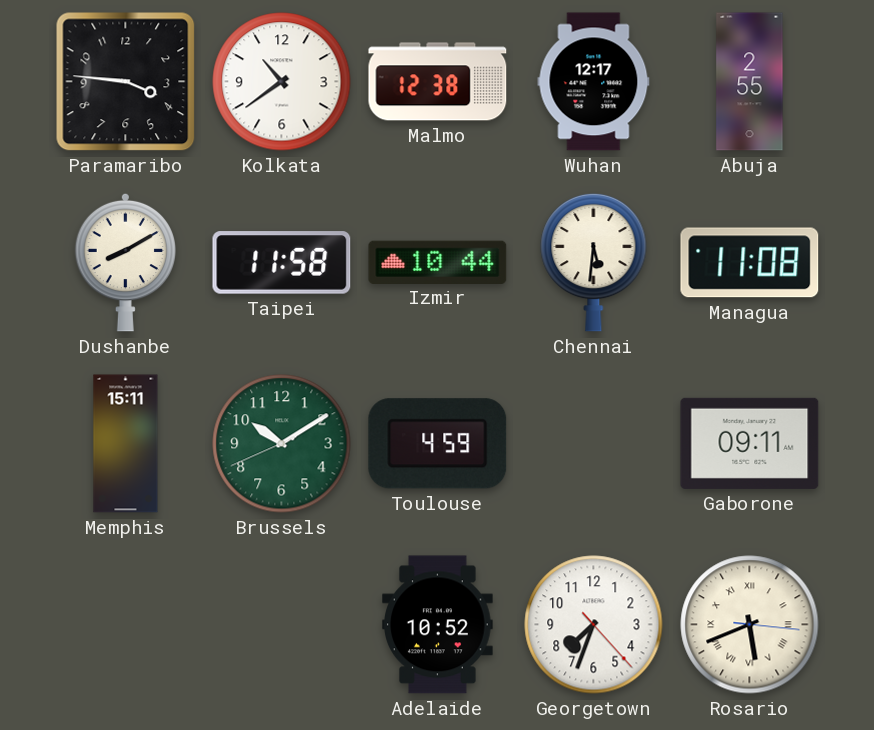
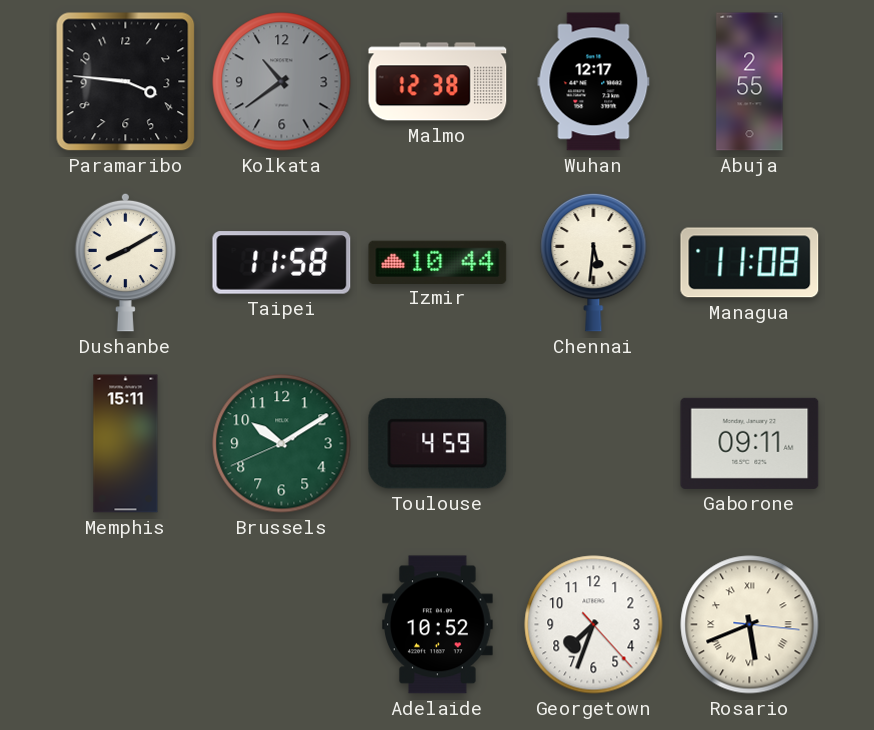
Kolkata dial: white -> grey
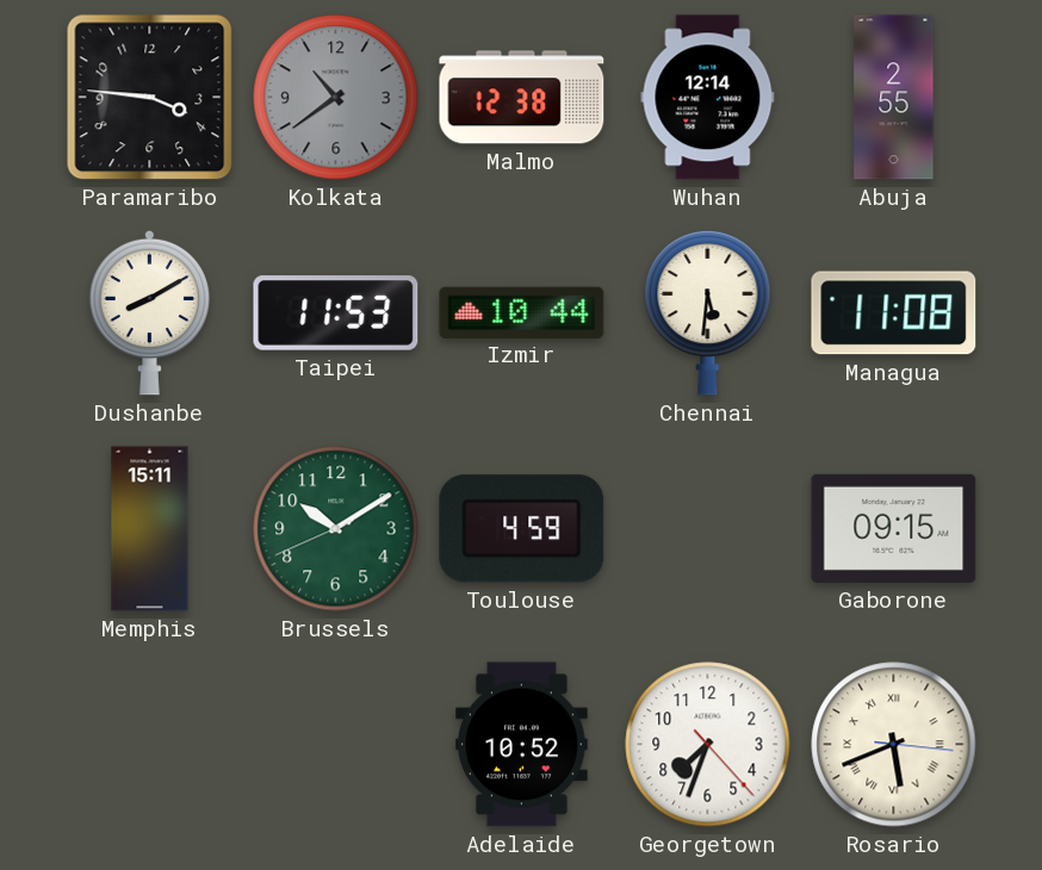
Wuhan: 12:17 -> 12:14
Taipei: 11:58 -> 11:53
Gaborone: 09:11 -> 09:15
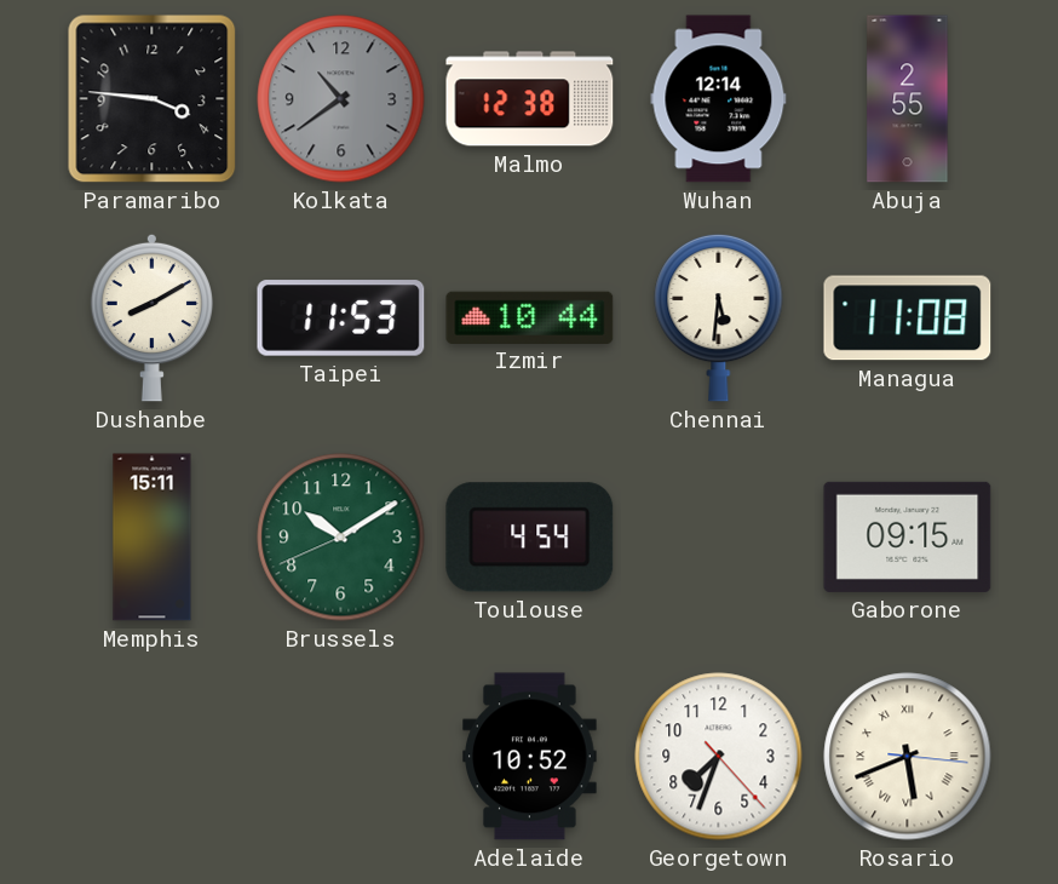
Toulouse: 4:59 -> 4:54
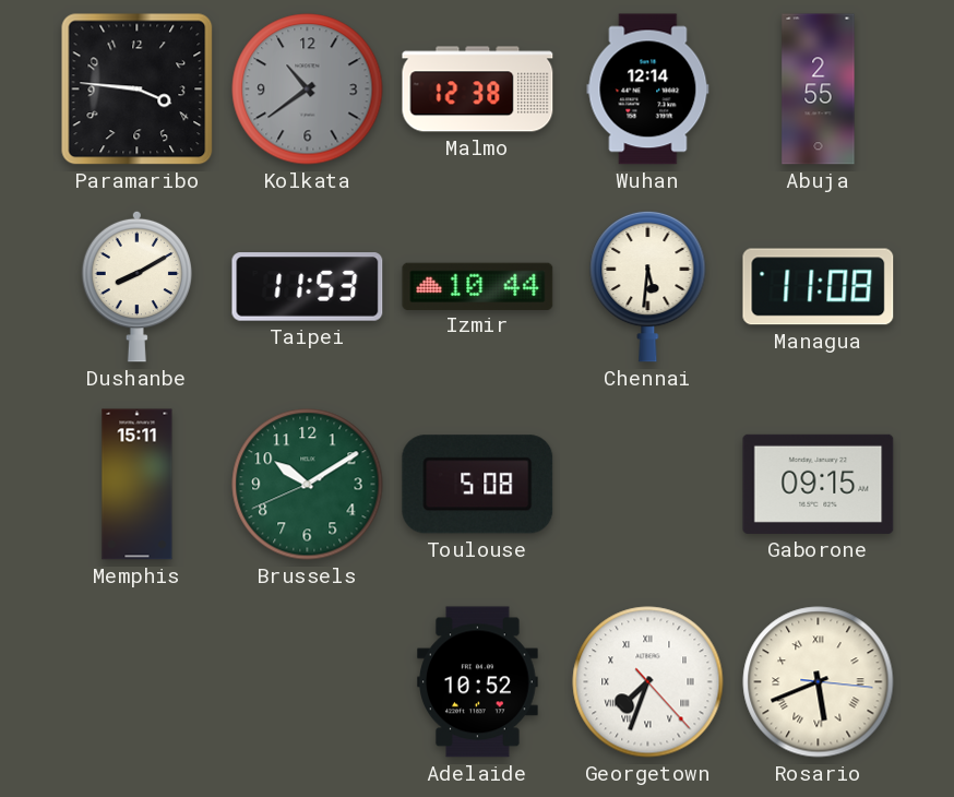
Toulouse: 4:54 -> 5:08
Georgetown numerals: Arabic -> Roman
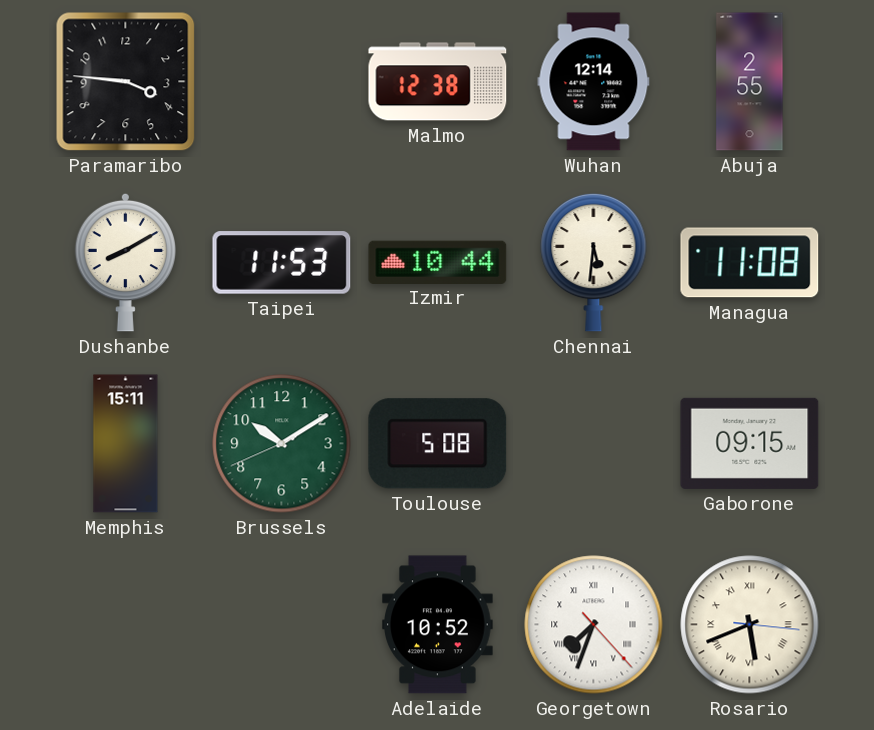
Kolkata: 10:39 -> none
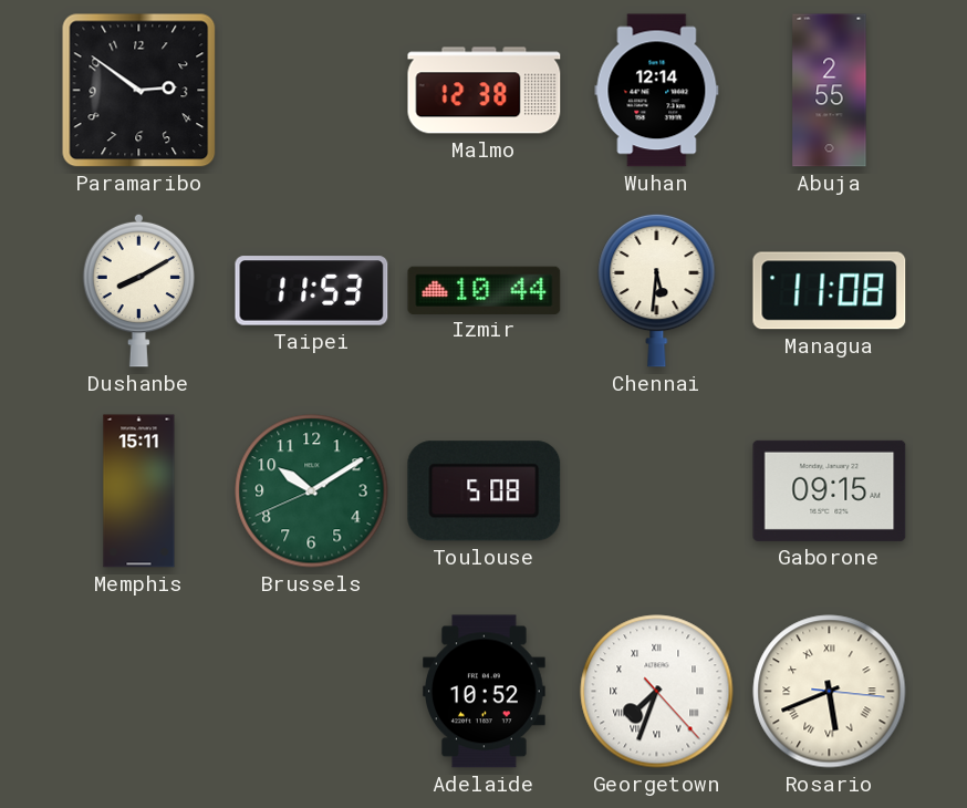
Paramaribo: 3:46 -> 2:51
